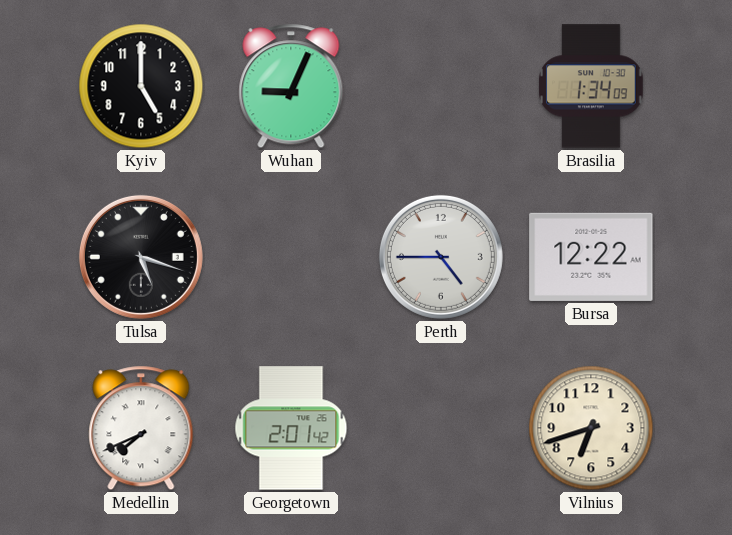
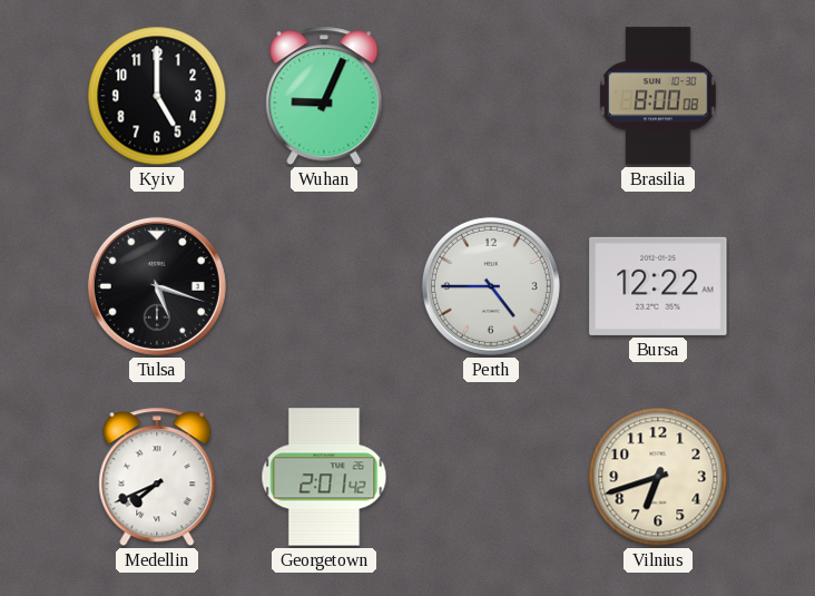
Brasilia: 1:34 -> 8:00
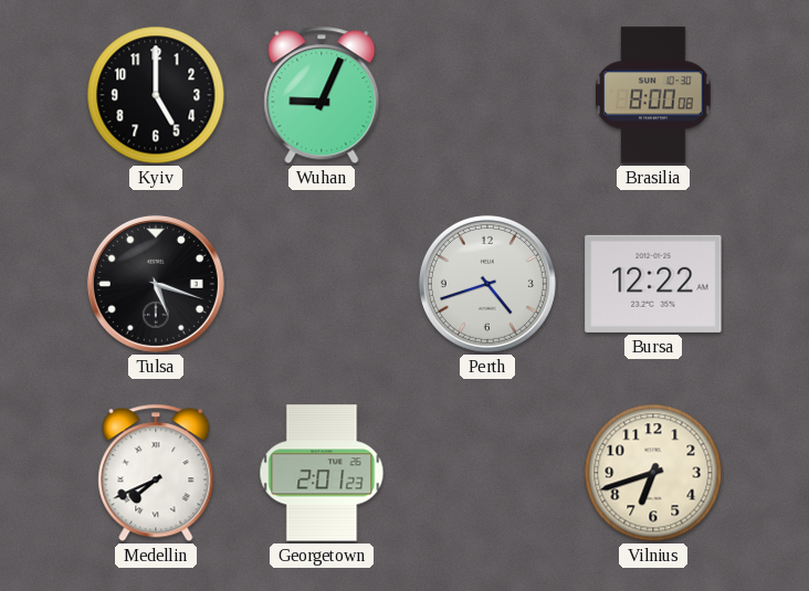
Perth: 4:45 -> 4:42
Georgetown: 2:01:42 -> 2:01:23
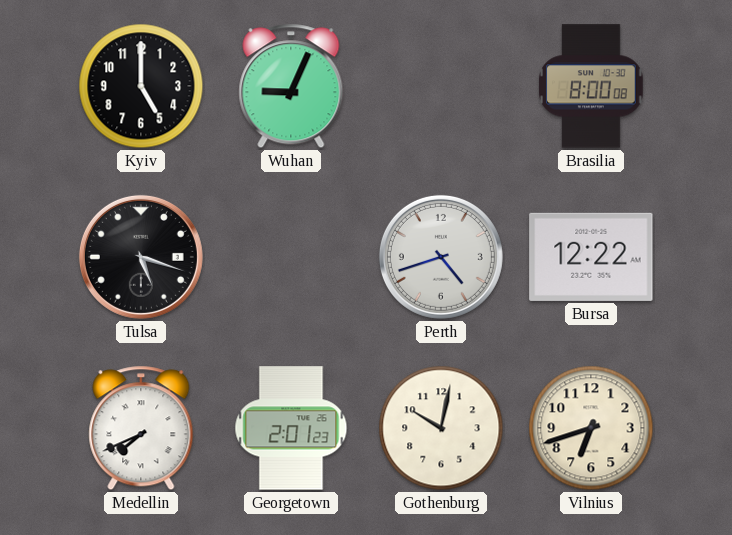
Gothenburg: none -> 10:02
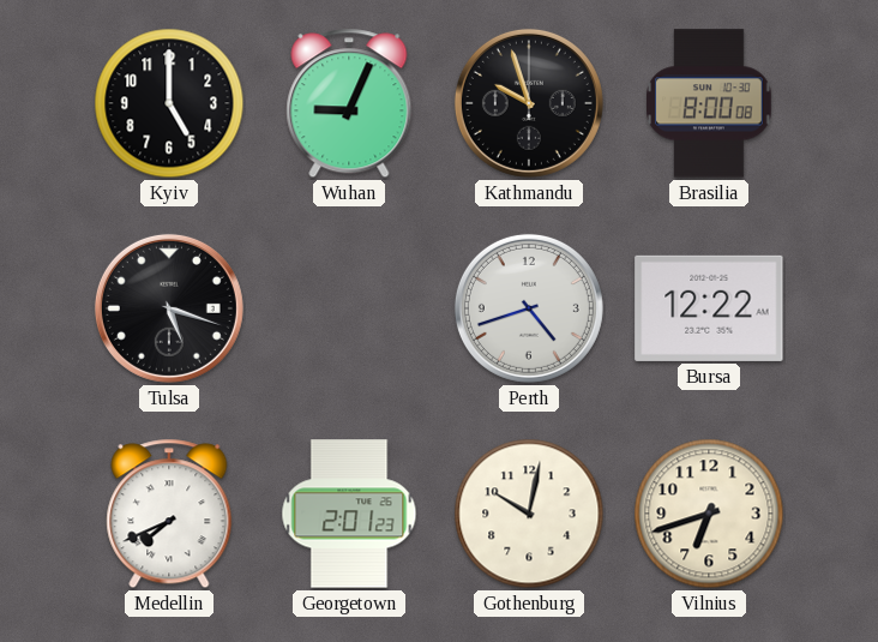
Kathmandu: none -> 9:57
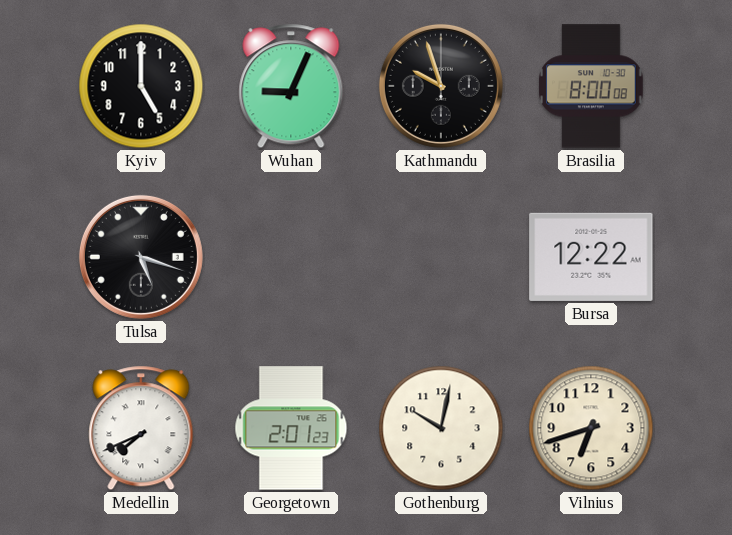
Perth: 4:42 -> none
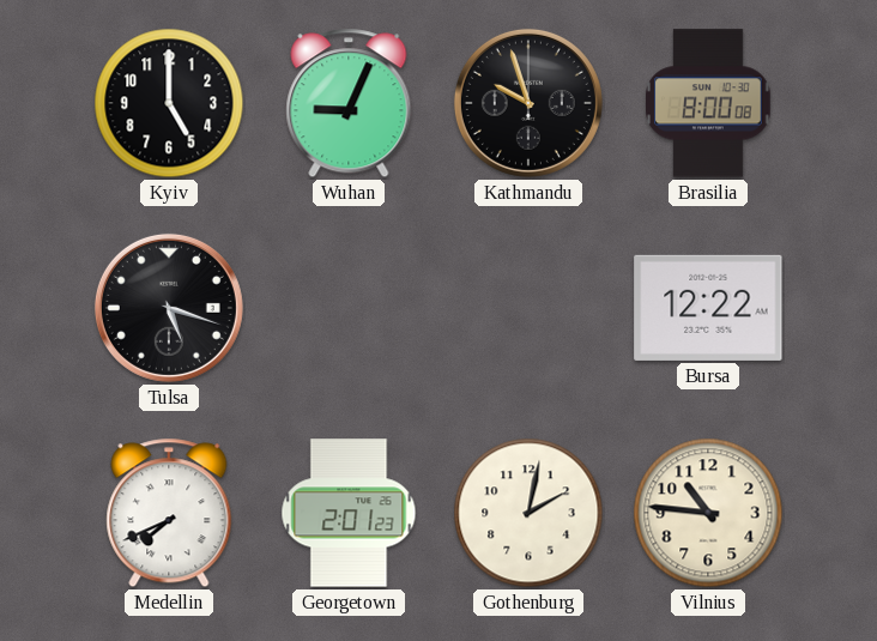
Gothenburg: 10:02 -> 2:02
Vilnius: 6:42 -> 10:46
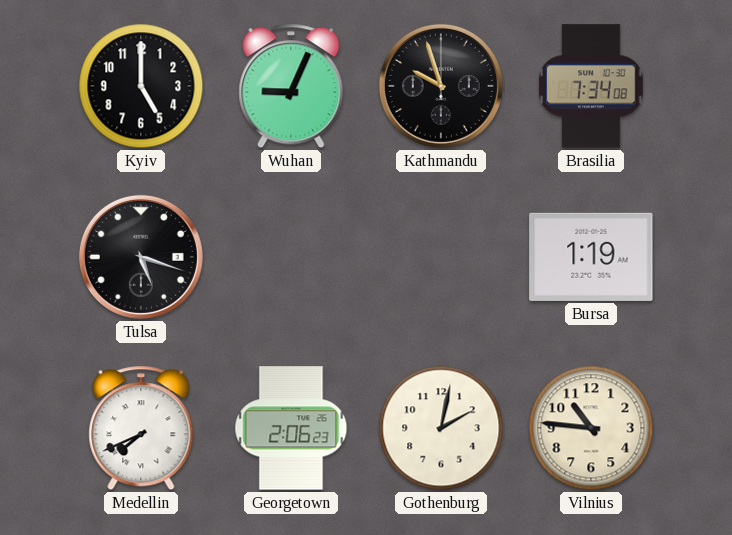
Brasilia: 8:00 -> 7:34
Bursa: 12:22 -> 1:19
Georgetown: 2:01 -> 2:06
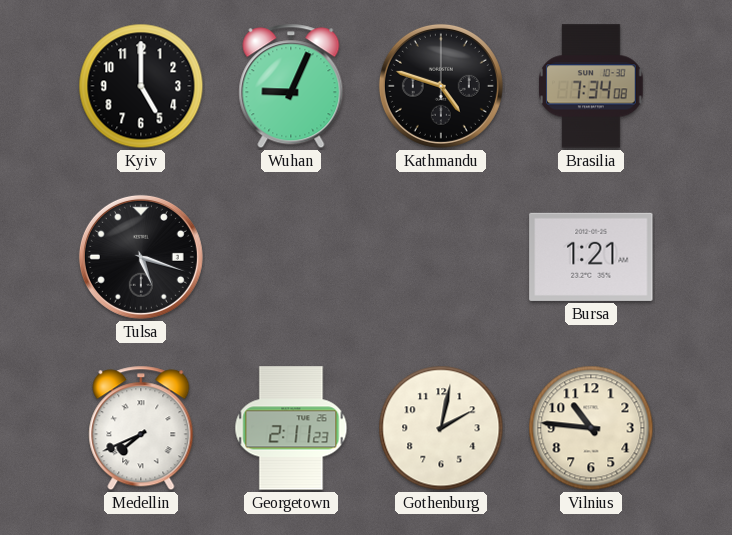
Kathmandu: 9:57 -> 4:48
Bursa: 1:19 -> 1:21
Georgetown: 2:06 -> 2:11
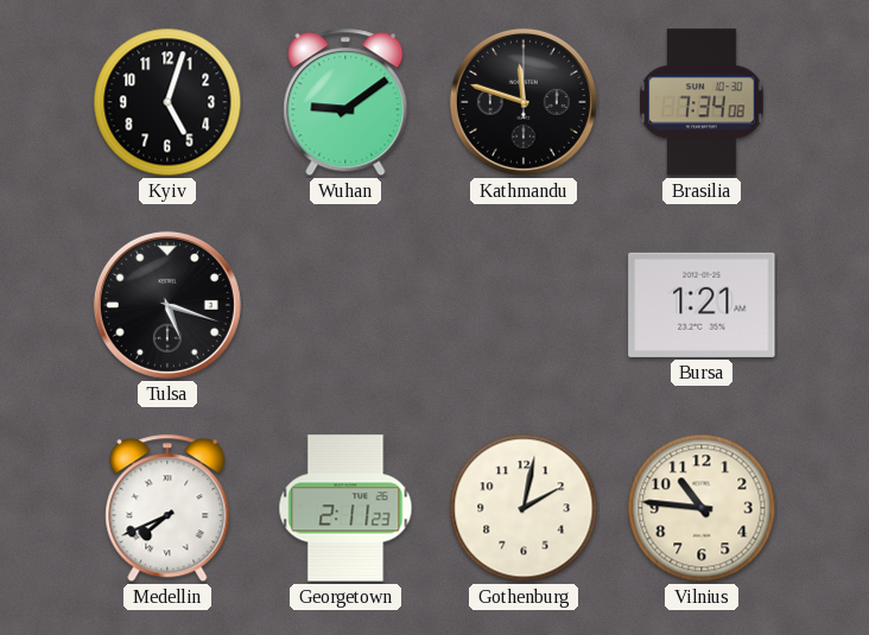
Kyiv: 5:00 -> 5:03
Wuhan: 9:04 -> 9:09
Kathmandu: 4:48 -> 11:48
